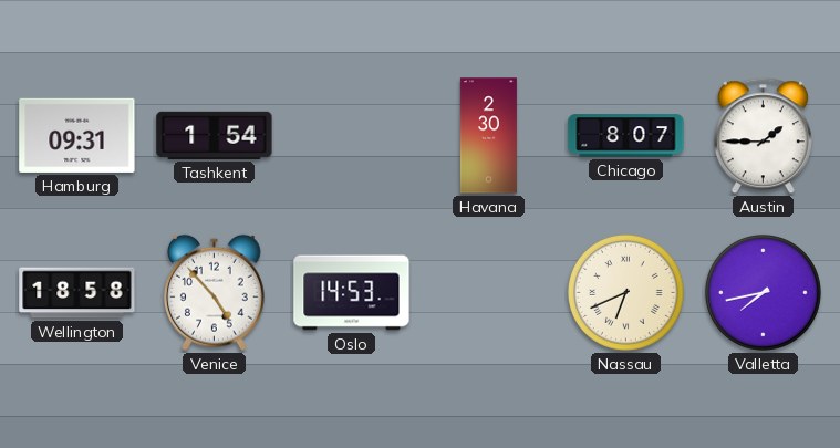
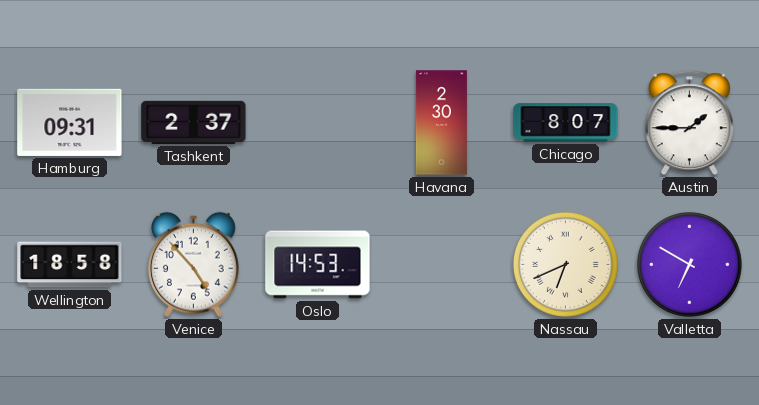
Tashkent: 1:54 -> 2:37
Valletta: 7:43 -> 6:50
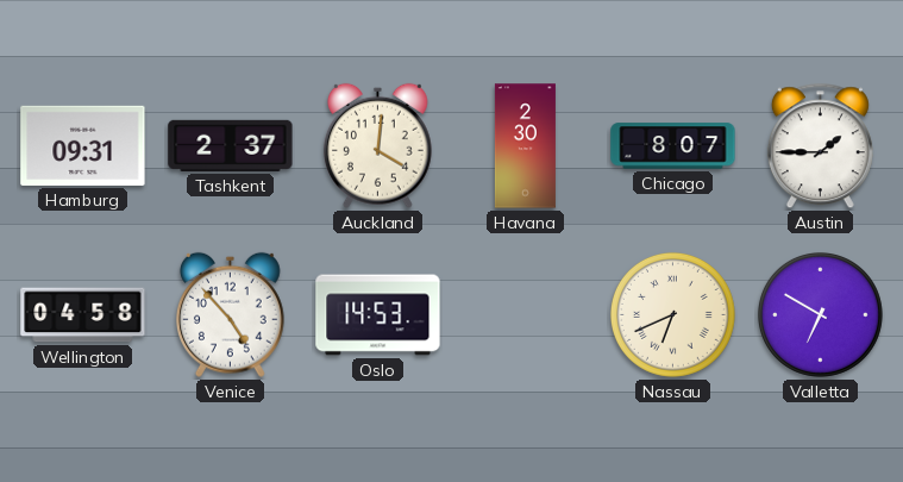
Auckland: none -> 4:01
Wellington: 18:58 -> 04:58
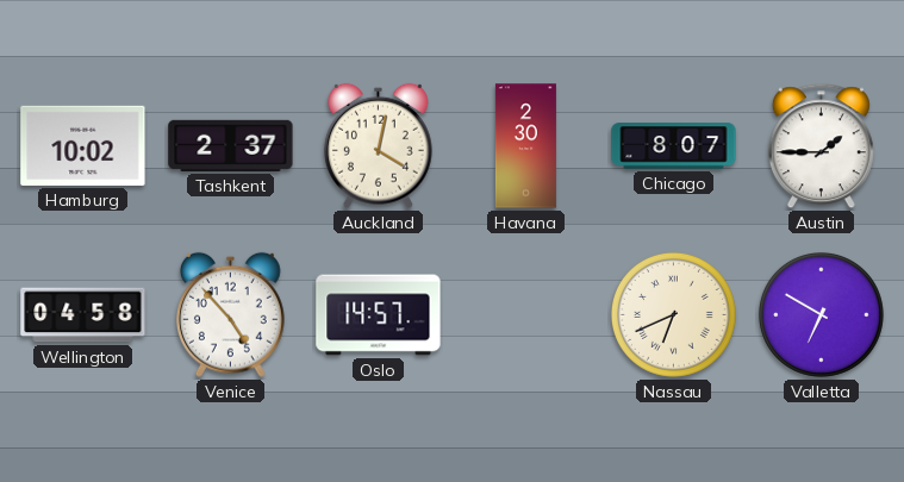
Hamburg: 09:31 -> 10:02
Auckland: 4:01 -> 4:02
Oslo: 14:53 -> 14:57
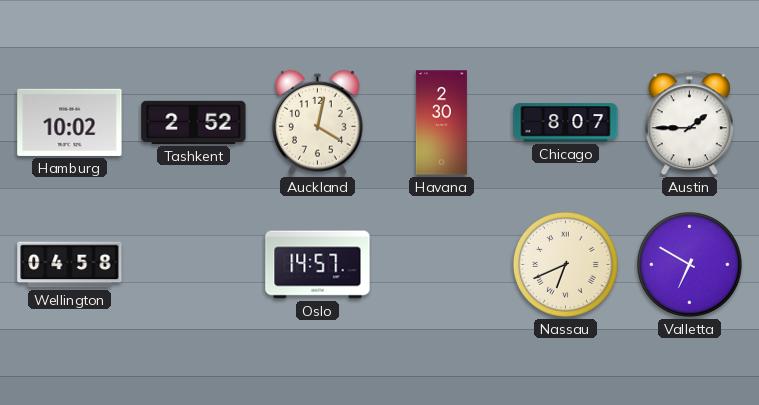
Tashkent: 2:37 -> 2:52
Venice: 4:53 -> none
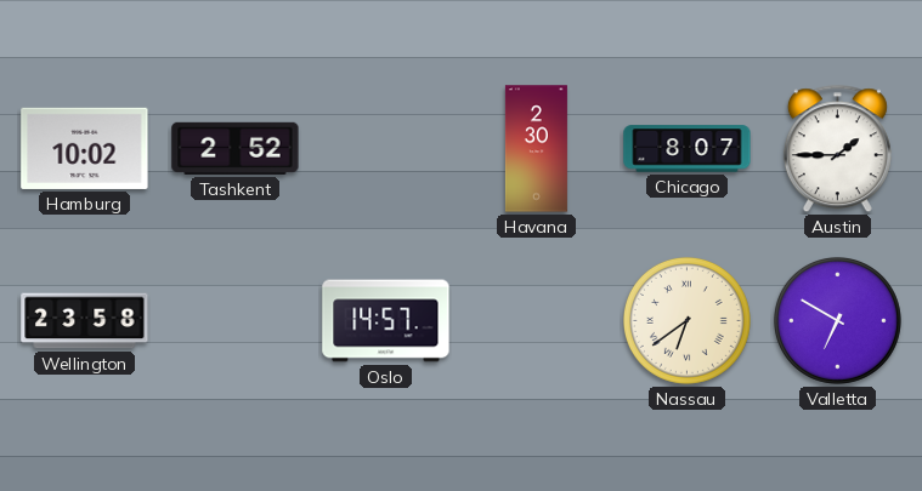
Auckland: 4:02 -> none
Wellington: 04:58 -> 23:58
Nassau: 6:41 -> 6:39
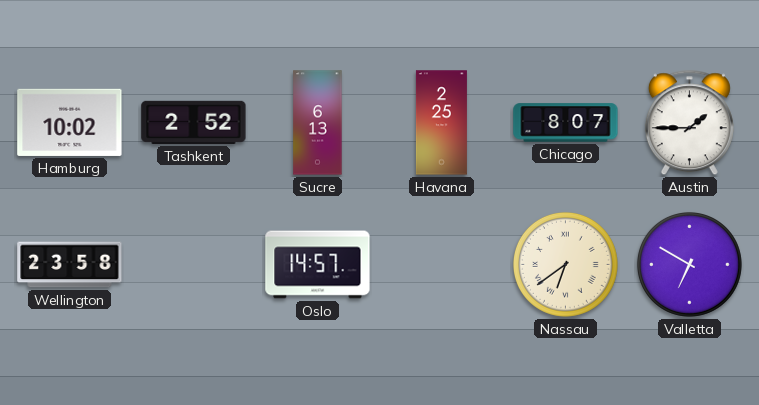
Sucre: none -> 6:13
Havana: 2:30 -> 2:25
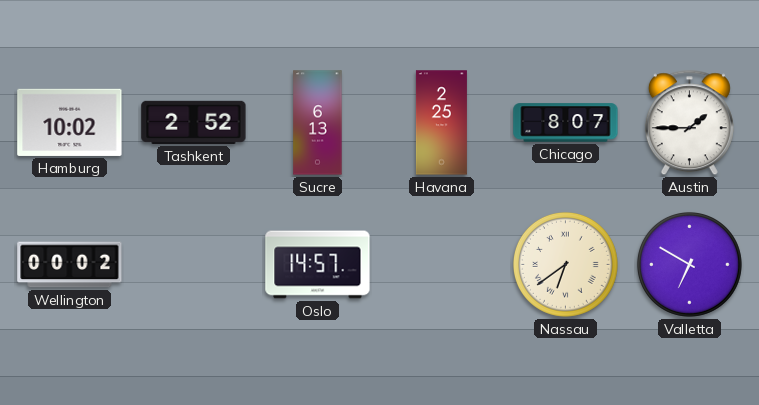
Wellington: 23:58 -> 00:02
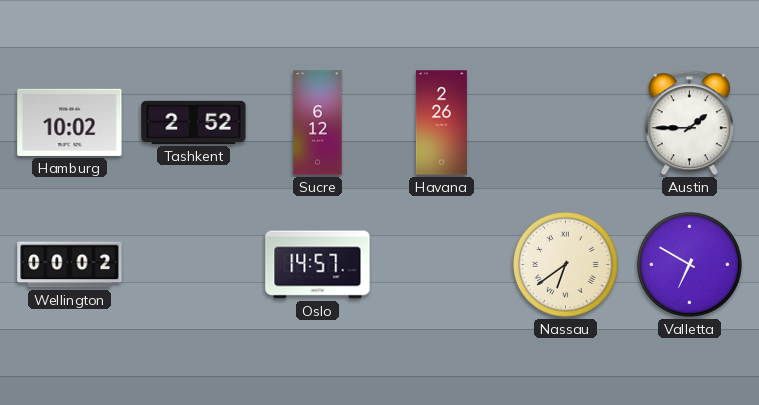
Sucre: 6:13 -> 6:12
Havana: 2:25 -> 2:26
Chicago: 8:07 -> none
